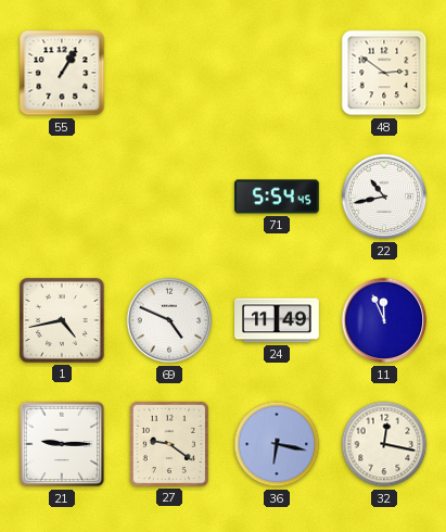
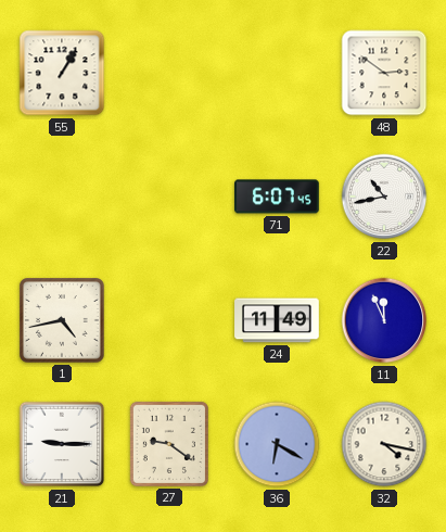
71: 5:54 -> 6:07
69: 4:49 -> none
36: 6:17 -> 6:20
32: 12:17 -> 4:17
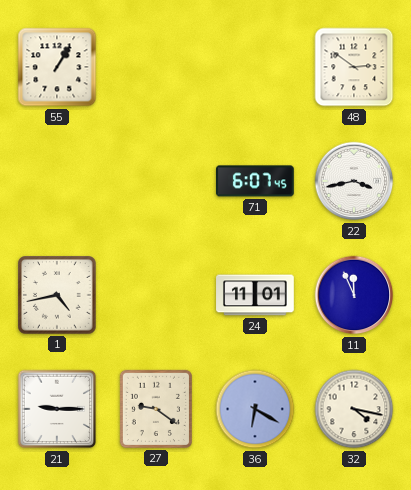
22: 10:43 -> 3:43
24: 11:49 -> 11:01
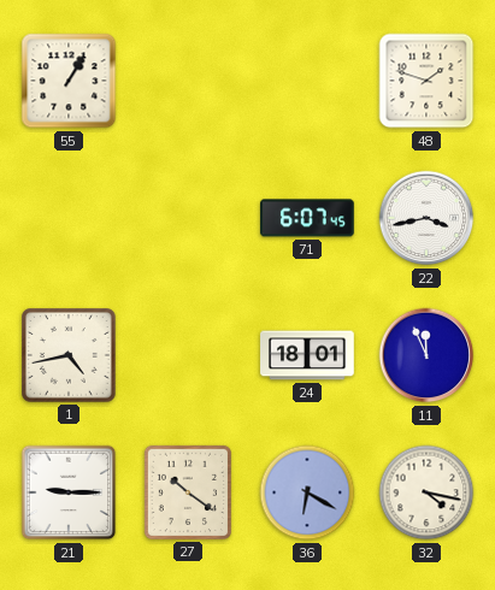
48: 2:51 -> 1:48
24: 11:01 -> 18:01
27: 9:21 -> 10:21
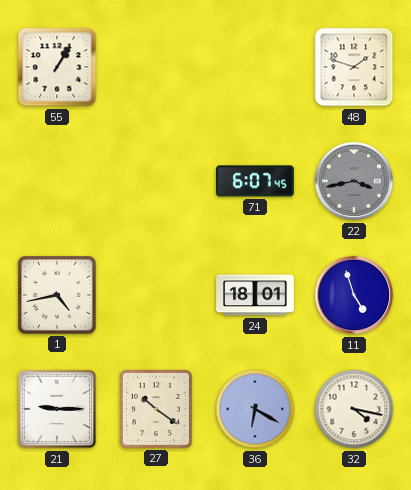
22 dial: white -> grey
11: 11:56 -> 4:57
